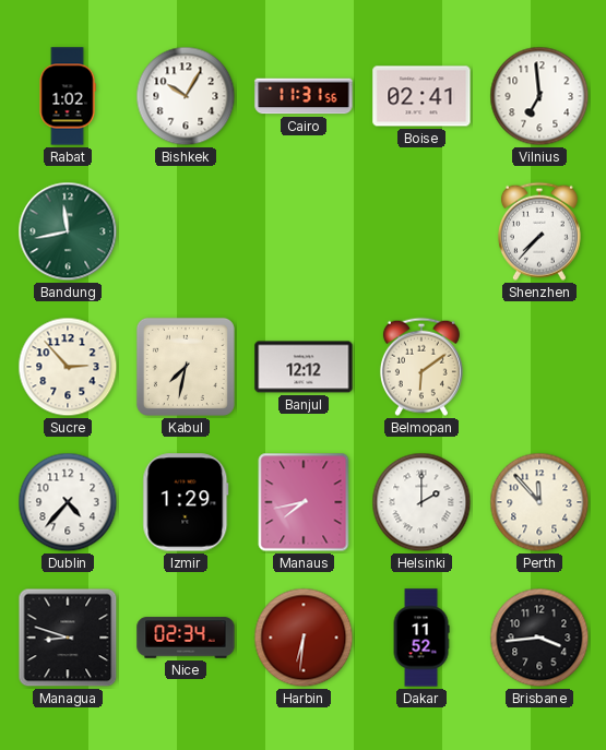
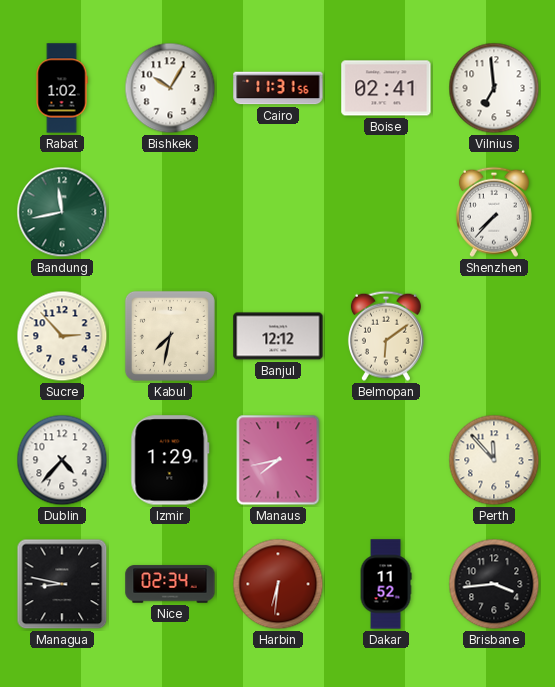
Helsinki: 2:00 -> none
Managua: 8:48 -> 8:47
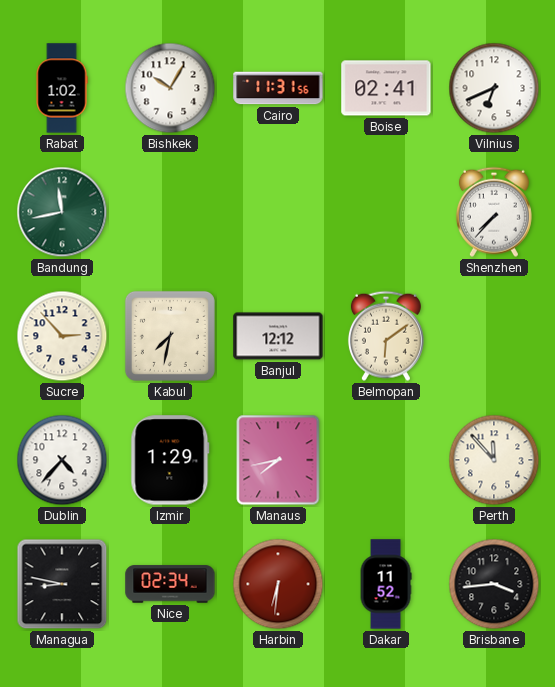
Vilnius: 6:59 -> 6:41
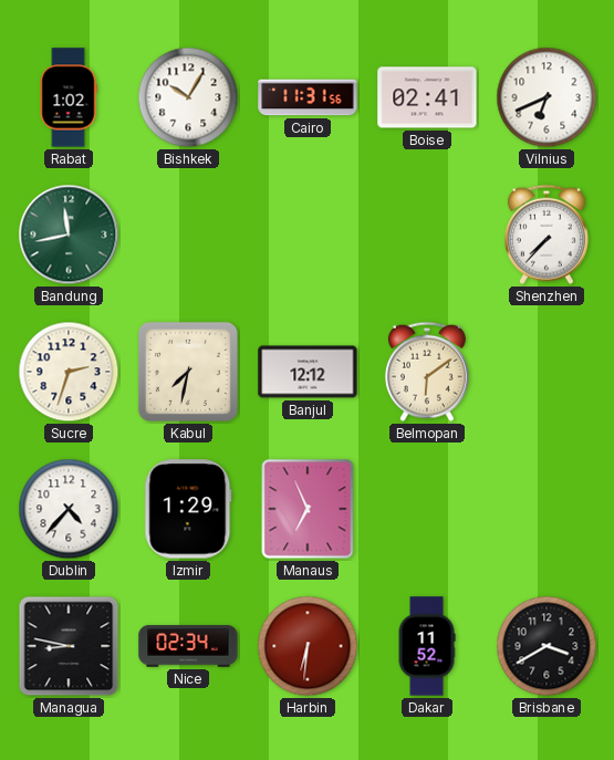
Sucre: 2:53 -> 2:33
Manaus: 7:43 -> 6:56
Perth: 11:53 -> none
Brisbane: 3:44 -> 3:40
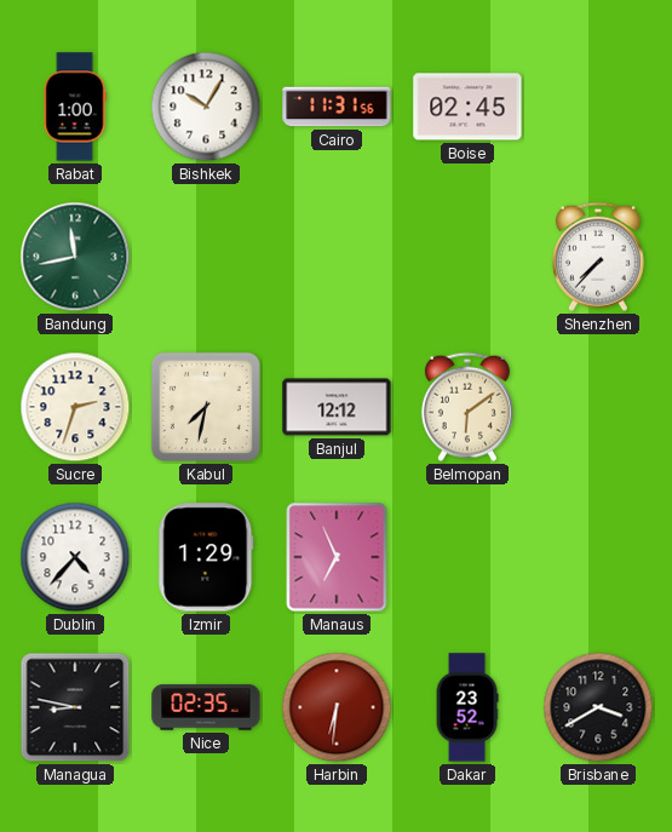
Rabat: 1:02 -> 1:00
Boise: 02:41 -> 02:45
Vilnius: 6:41 -> none
Nice: 02:34 -> 02:35
Dakar: 11:52 -> 23:52
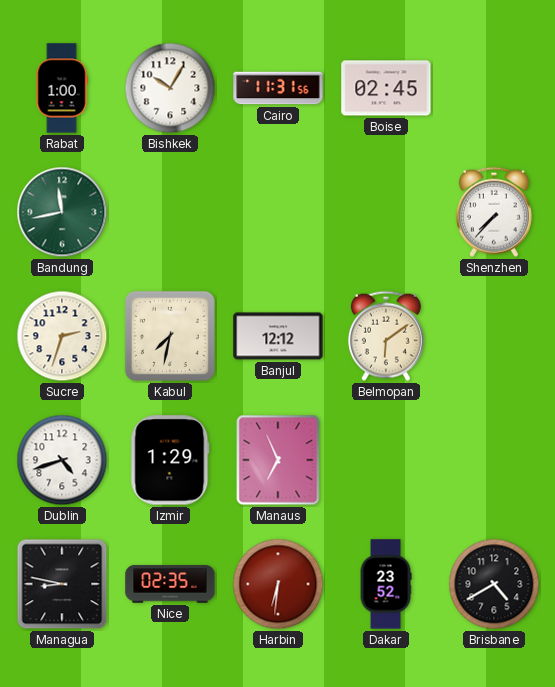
Dublin: 4:37 -> 4:42
Brisbane: 3:40 -> 4:40
